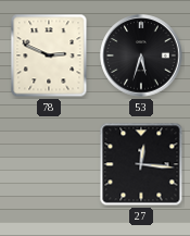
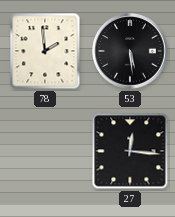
78: 2:49 -> 1:59
53: 5:33 -> 5:29
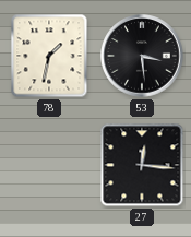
78: 1:59 -> 1:32
53: 5:29 -> 3:29
